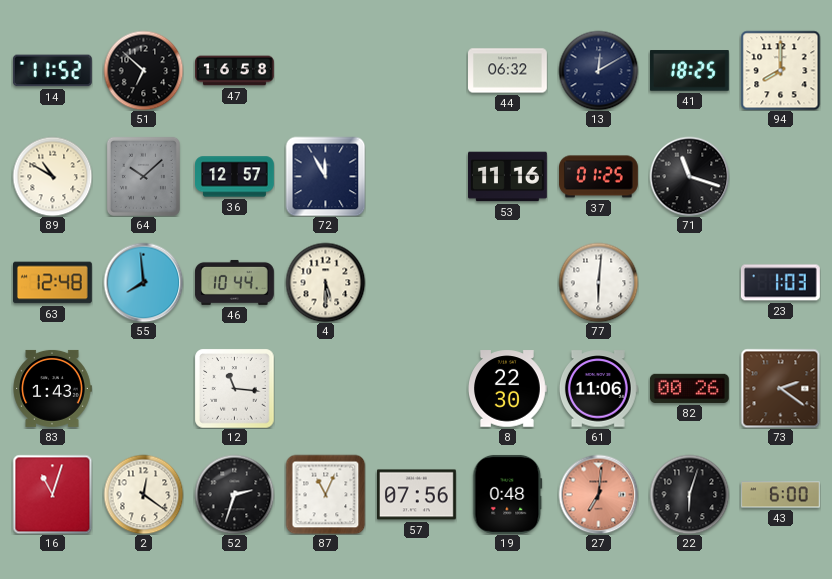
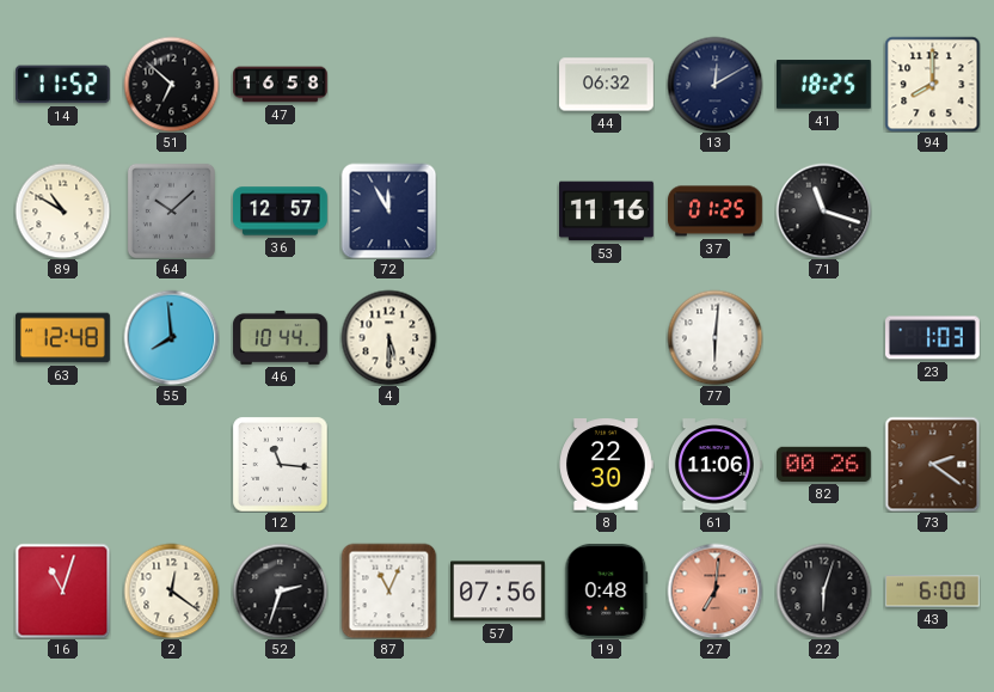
83: 1:43 -> none
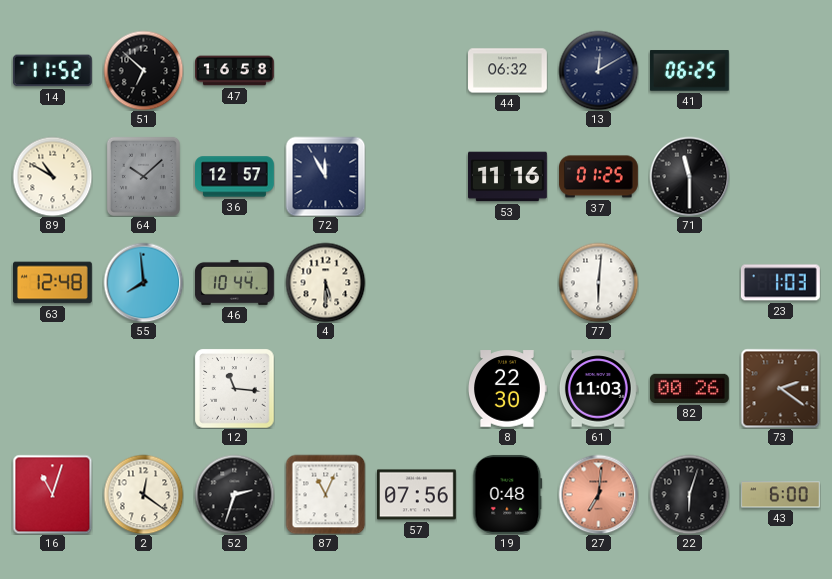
41: 18:25 -> 06:25
94: 8:00 -> none
71: 11:18 -> 11:30
61: 11:06 -> 11:03
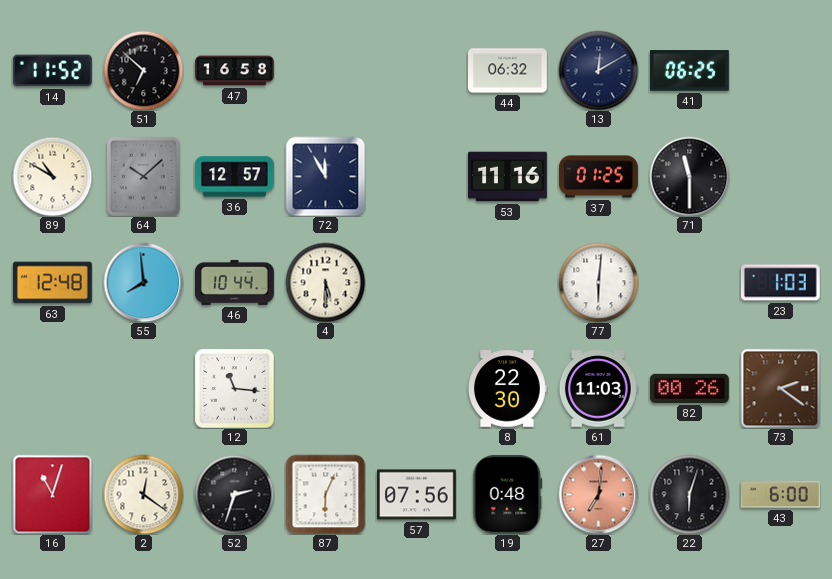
87: 11:04 -> 6:04
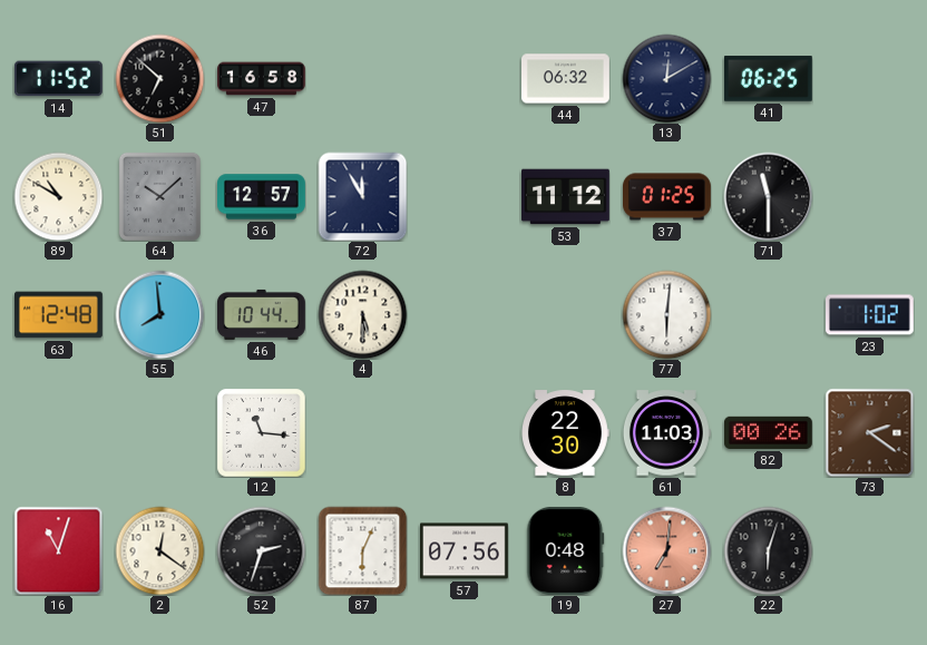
53: 11:16 -> 11:12
23: 1:03 -> 1:02
43: 6:00 -> none
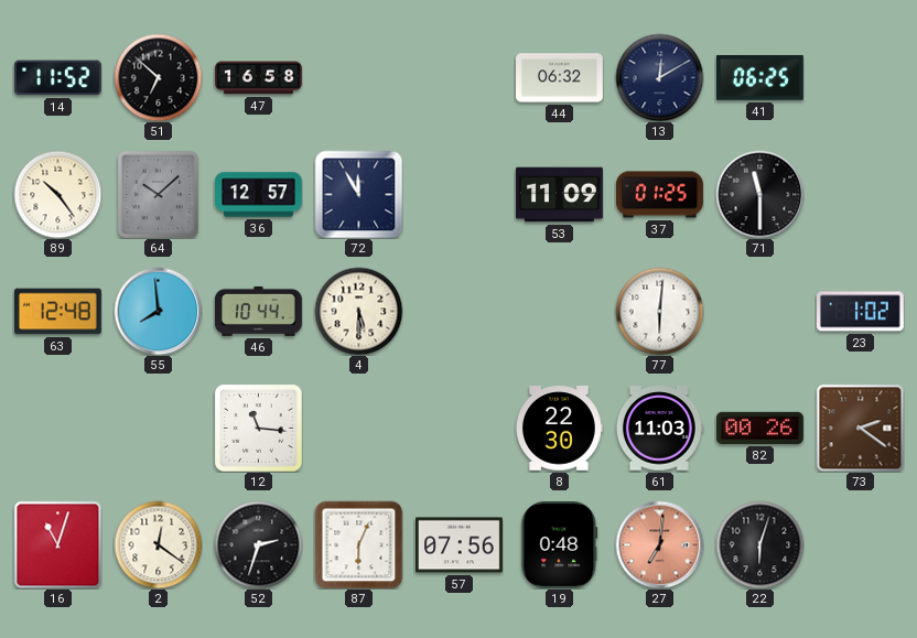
89: 10:50 -> 10:24
53: 11:12 -> 11:09
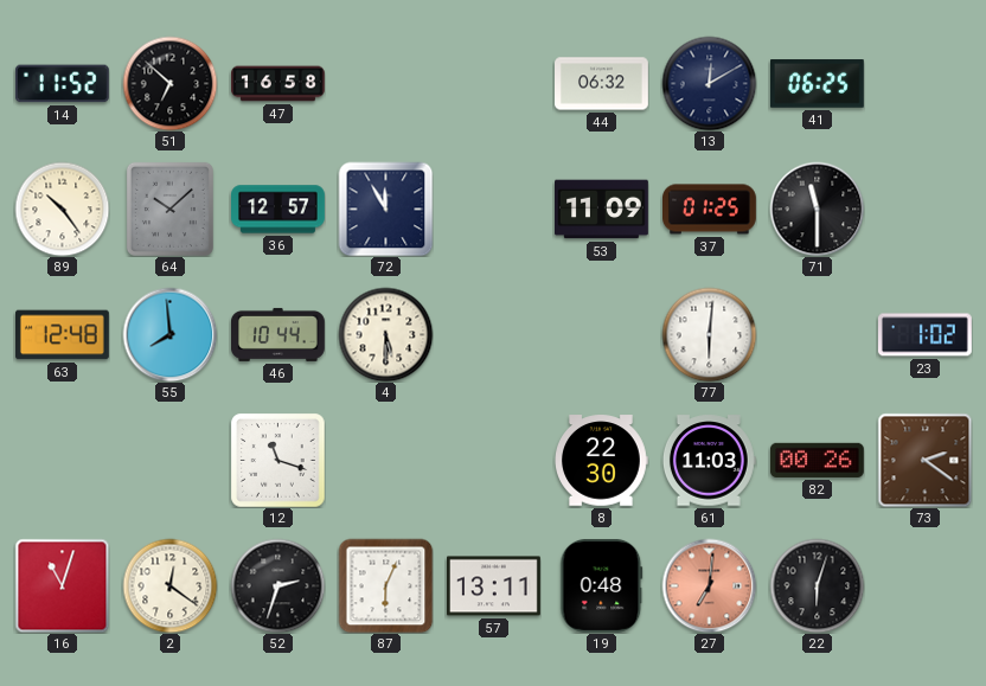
12: 11:16 -> 11:18
57: 07:56 -> 13:11
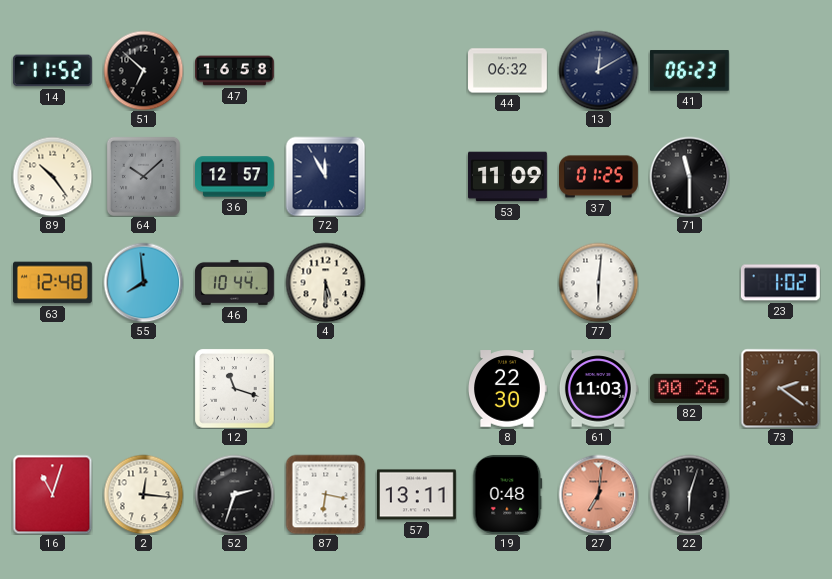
41: 06:25 -> 06:23
2: 12:21 -> 12:16
87: 6:04 -> 6:17
